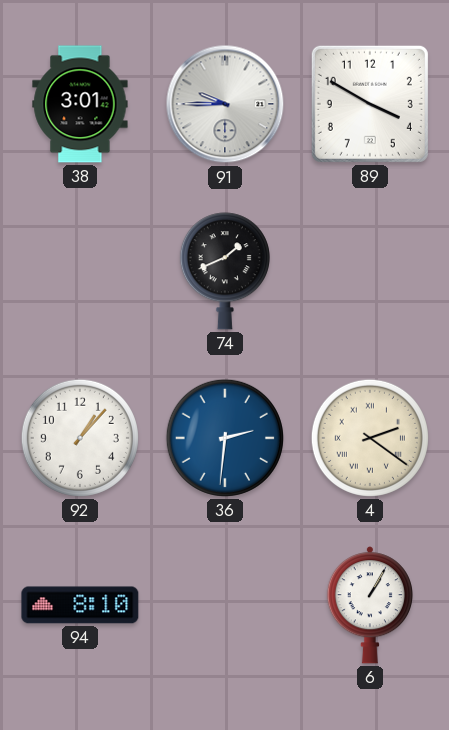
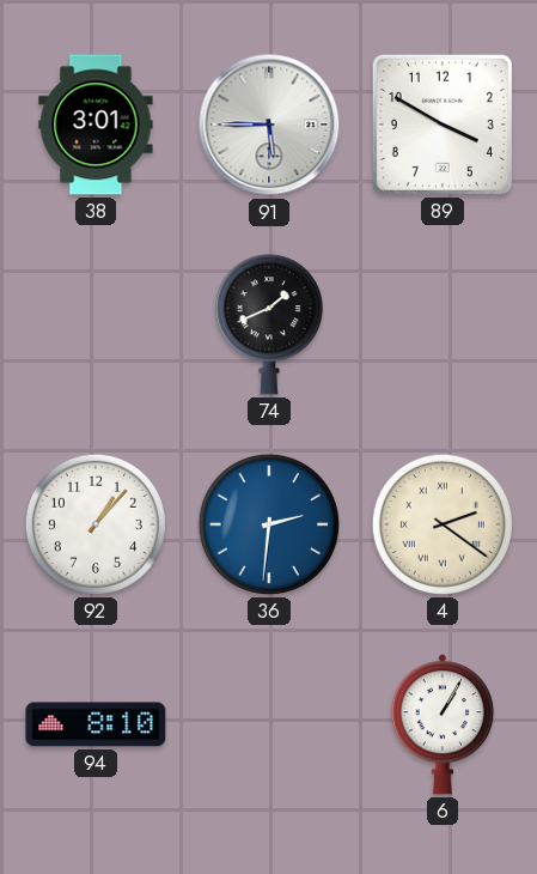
91: 9:45 -> 5:45
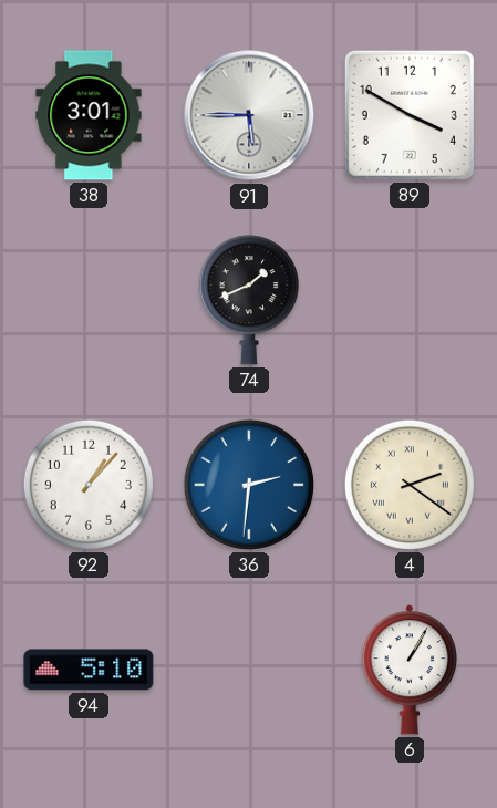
94: 8:10 -> 5:10
